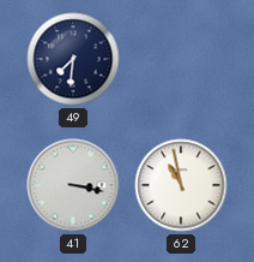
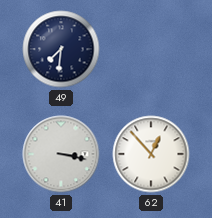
62: 10:58 -> 12:53
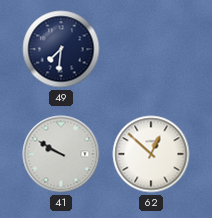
41: 3:17 -> 9:50
62: 12:53 -> 12:52
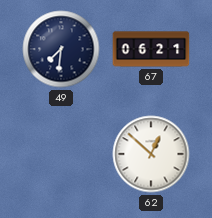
67: none -> 06:21
41: 9:50 -> none
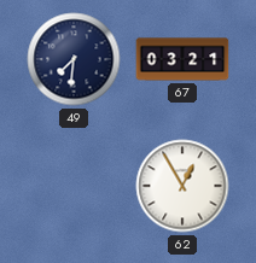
67: 06:21 -> 03:21
62: 12:52 -> 12:55
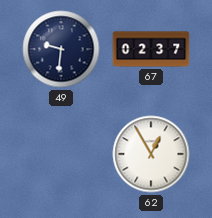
49: 7:31 -> 9:31
67: 03:21 -> 02:37
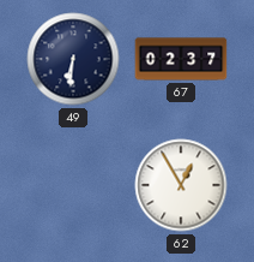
49: 9:31 -> 6:31
